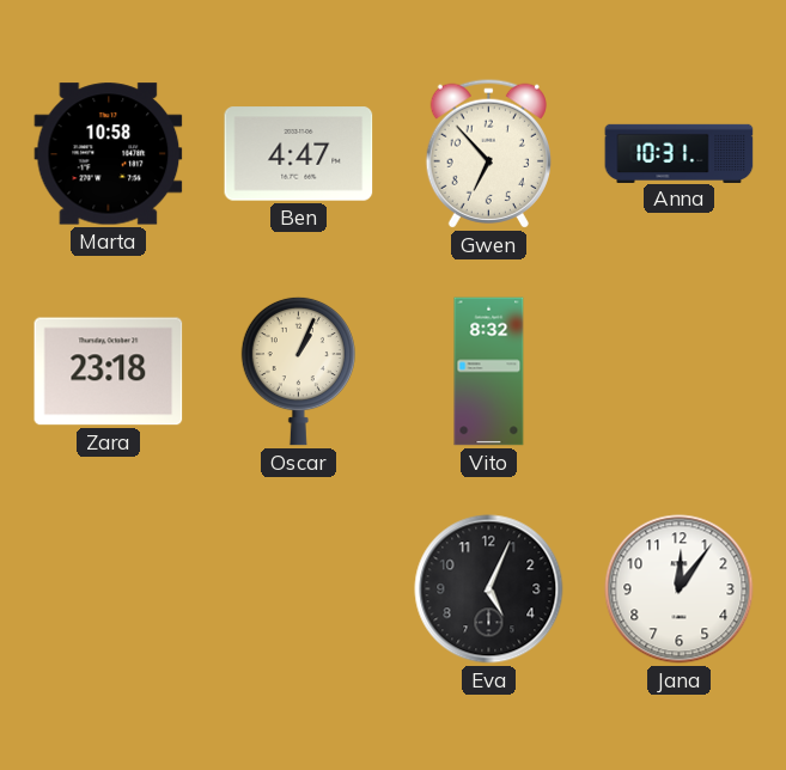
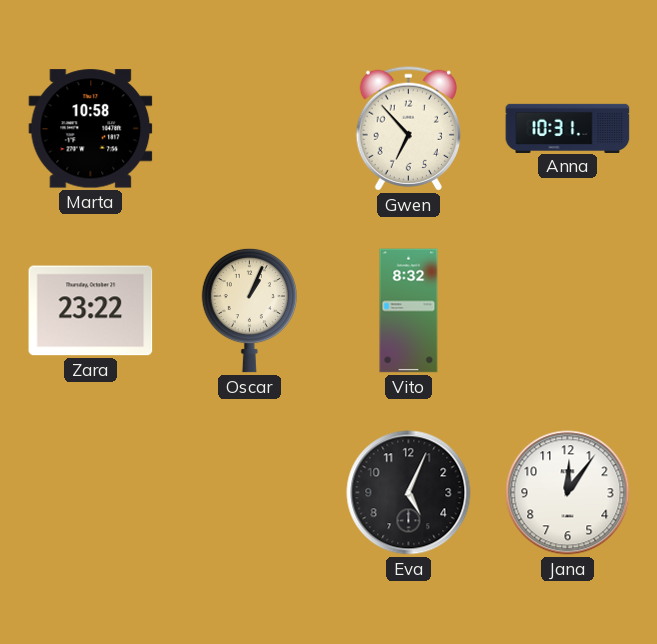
Ben: 4:47 -> none
Zara: 23:18 -> 23:22
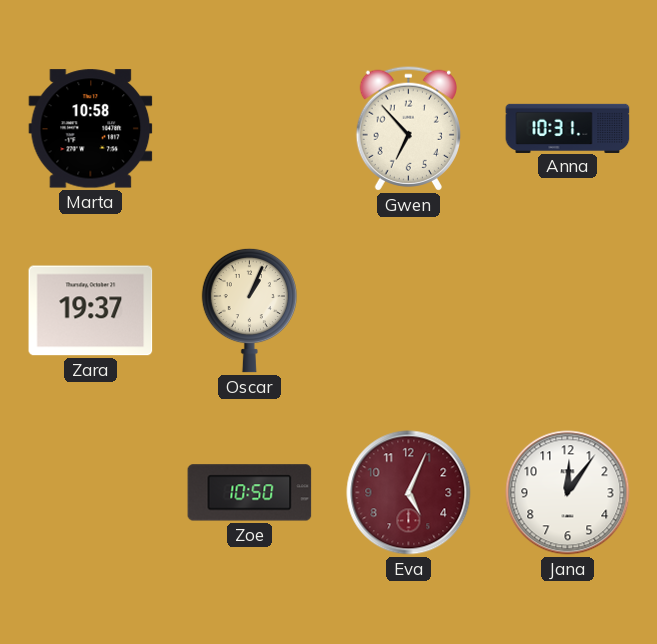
Zara: 23:22 -> 19:37
Vito: 8:32 -> none
Zoe: none -> 10:50
Eva dial: black -> burgundy
